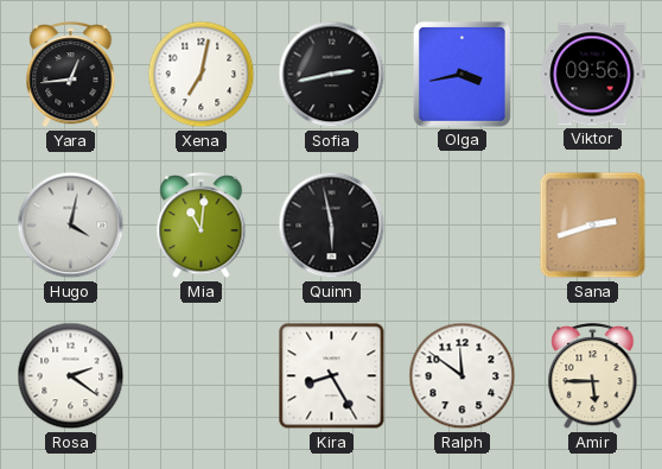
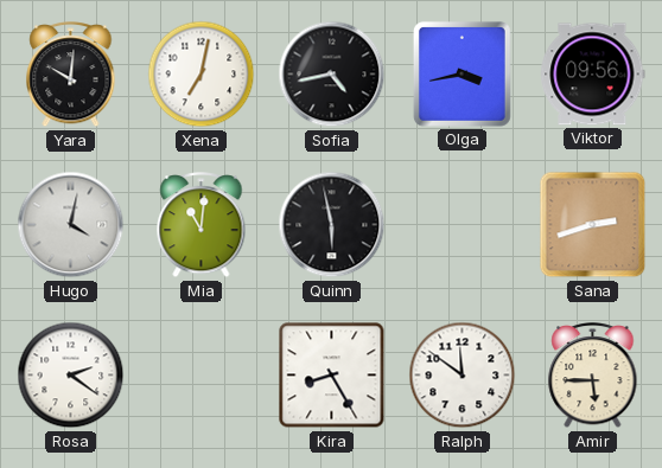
Yara: 12:44 -> 10:01
Sofia: 2:43 -> 4:43
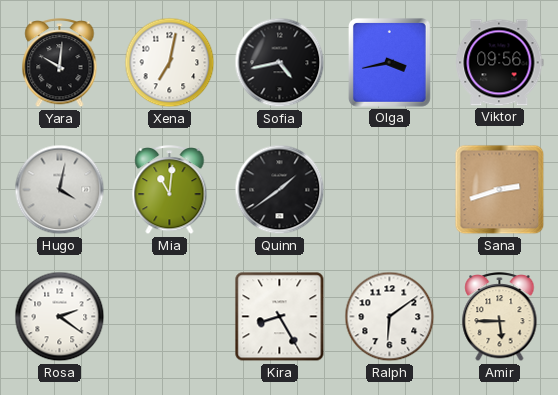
Quinn: 5:58 -> 1:39
Ralph: 11:51 -> 6:09
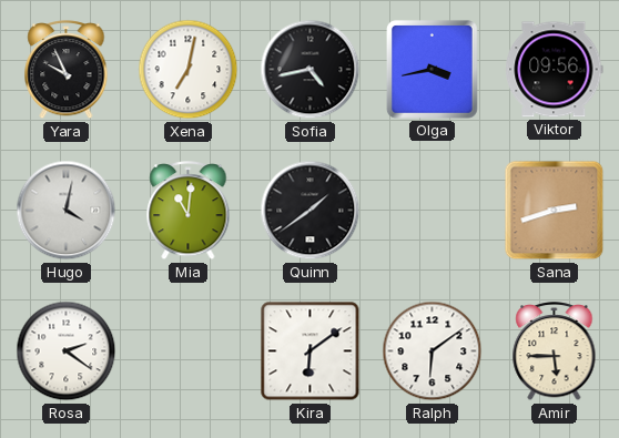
Yara: 10:01 -> 9:56
Kira: 8:25 -> 6:09
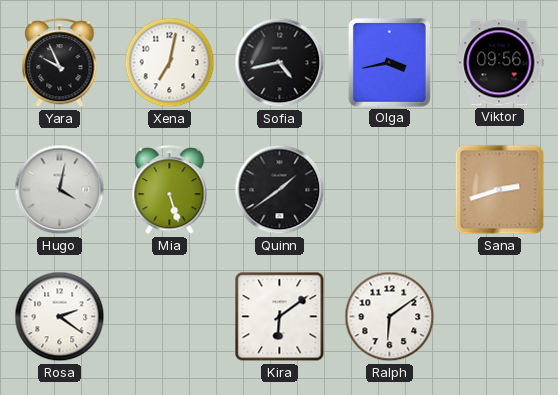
Mia: 11:01 -> 5:27
Amir: 5:45 -> none
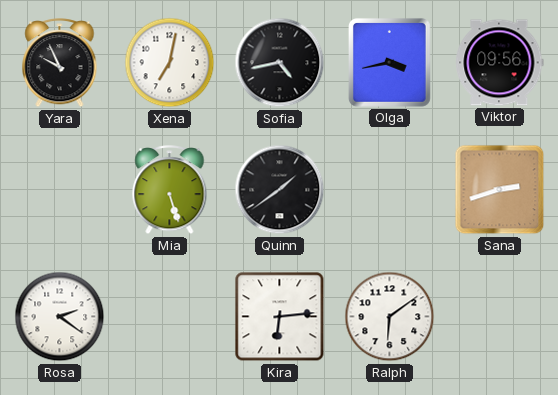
Hugo: 4:02 -> none
Kira: 6:09 -> 6:14
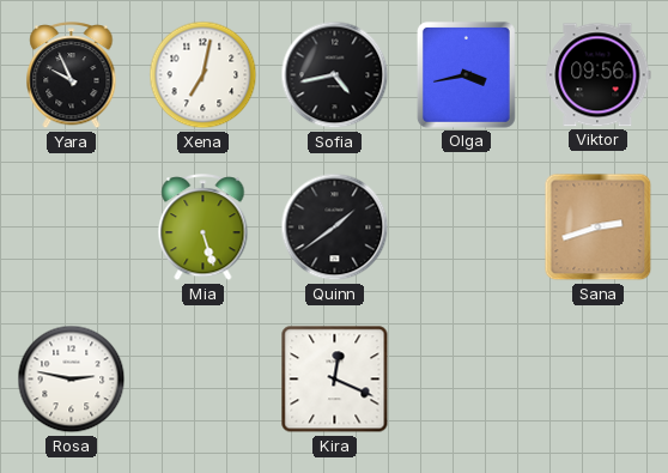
Rosa: 2:21 -> 2:47
Kira: 6:14 -> 12:19
Ralph: 6:09 -> none
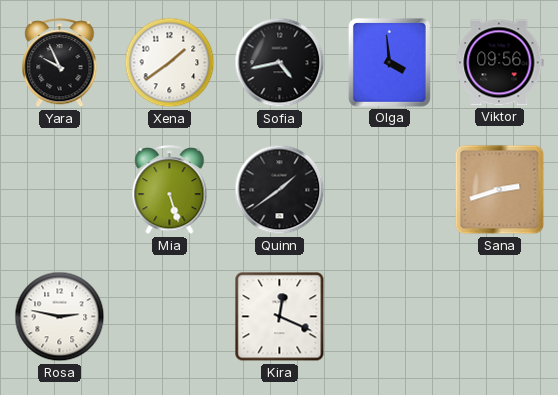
Xena: 7:02 -> 1:39
Olga: 3:43 -> 3:59
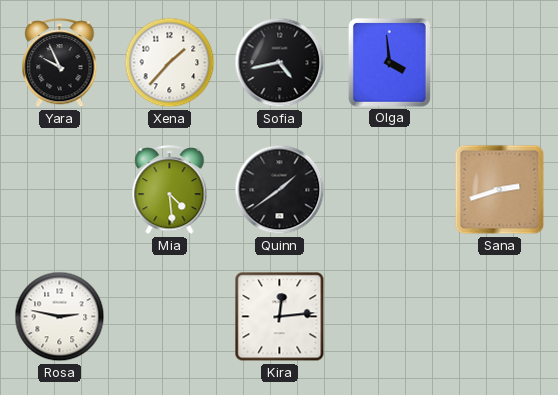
Xena: 1:39 -> 1:37
Viktor: 09:56 -> none
Mia: 5:27 -> 4:29
Kira: 12:19 -> 12:14
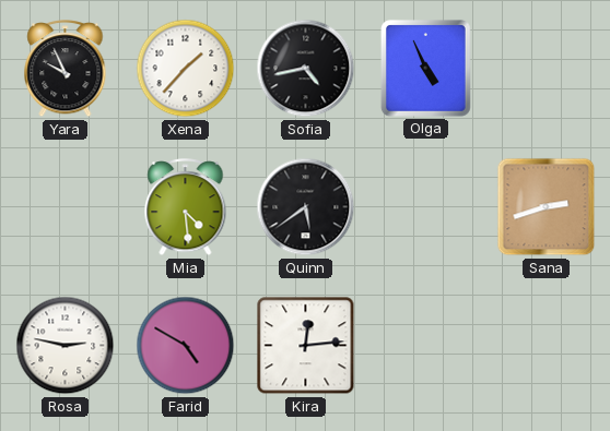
Olga: 3:59 -> 4:56
Quinn: 1:39 -> 5:39
Farid: none -> 4:50
